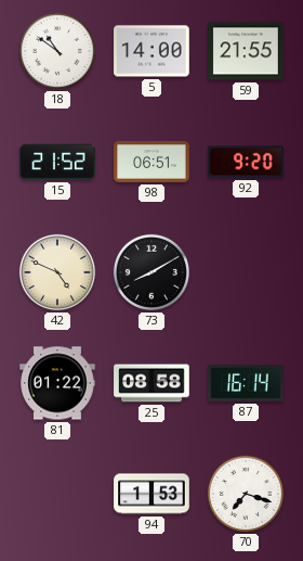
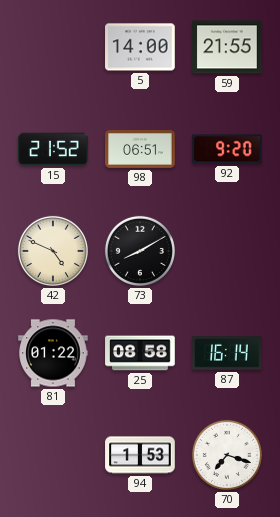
18: 10:51 -> none
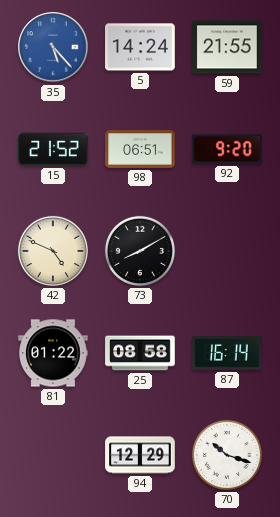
35: none -> 5:23
5: 14:00 -> 14:24
94: 1:53 -> 12:29
70: 7:18 -> 10:18
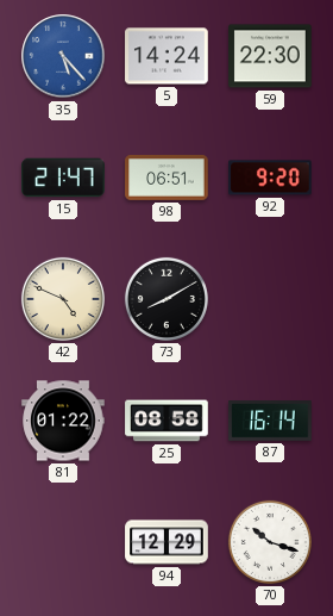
59: 21:55 -> 22:30
15: 21:52 -> 21:47
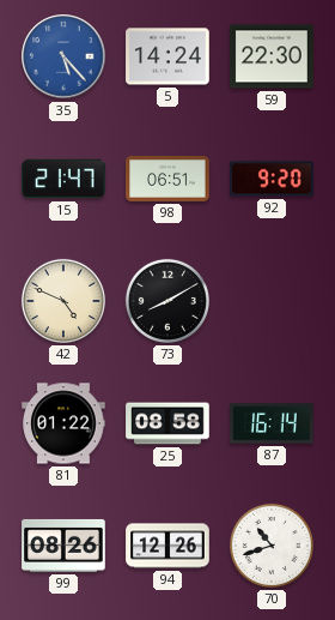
99: none -> 08:26
94: 12:29 -> 12:26
70: 10:18 -> 10:42
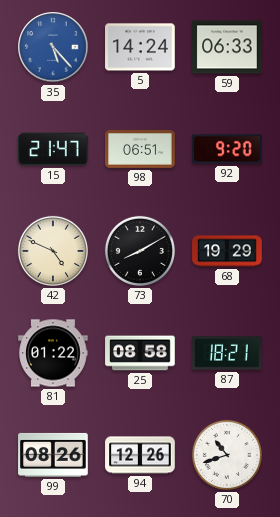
59: 22:30 -> 06:33
68: none -> 19:29
87: 16:14 -> 18:21
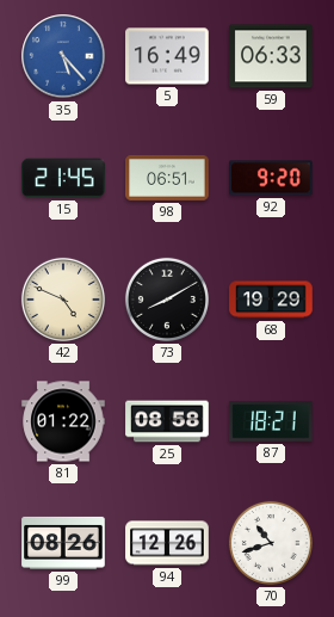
5: 14:24 -> 16:49
15: 21:47 -> 21:45
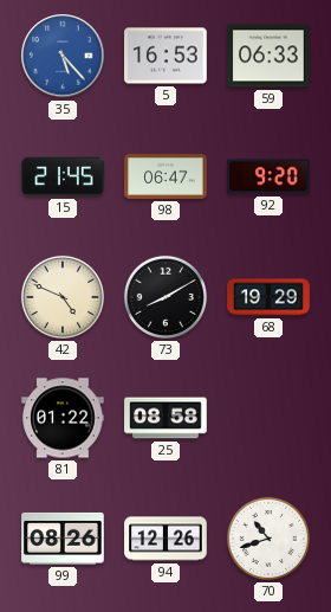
5: 16:49 -> 16:53
98: 06:51 -> 06:47
87: 18:21 -> none
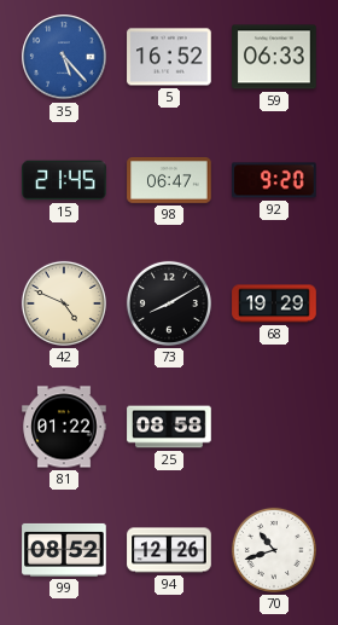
5: 16:53 -> 16:52
99: 08:26 -> 08:52
